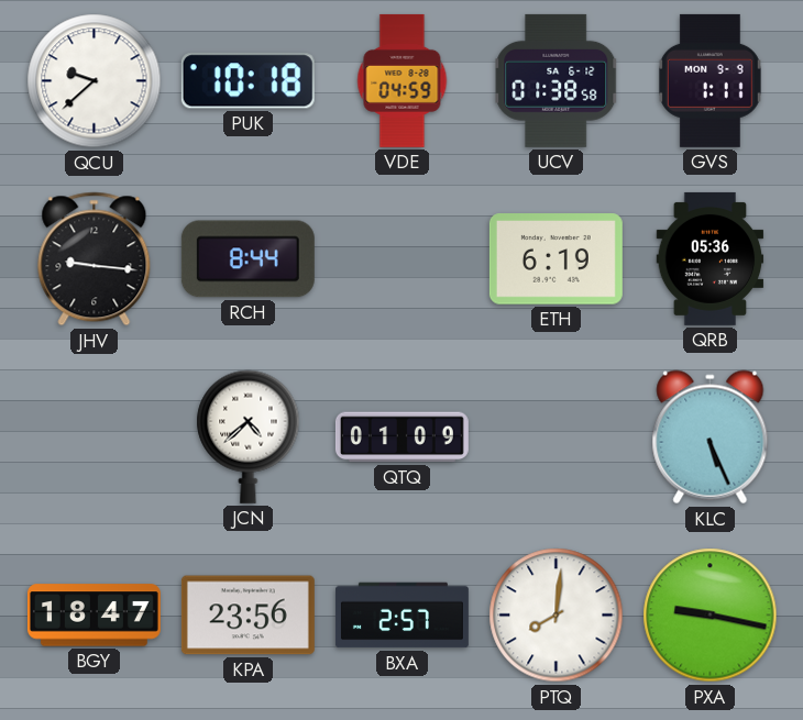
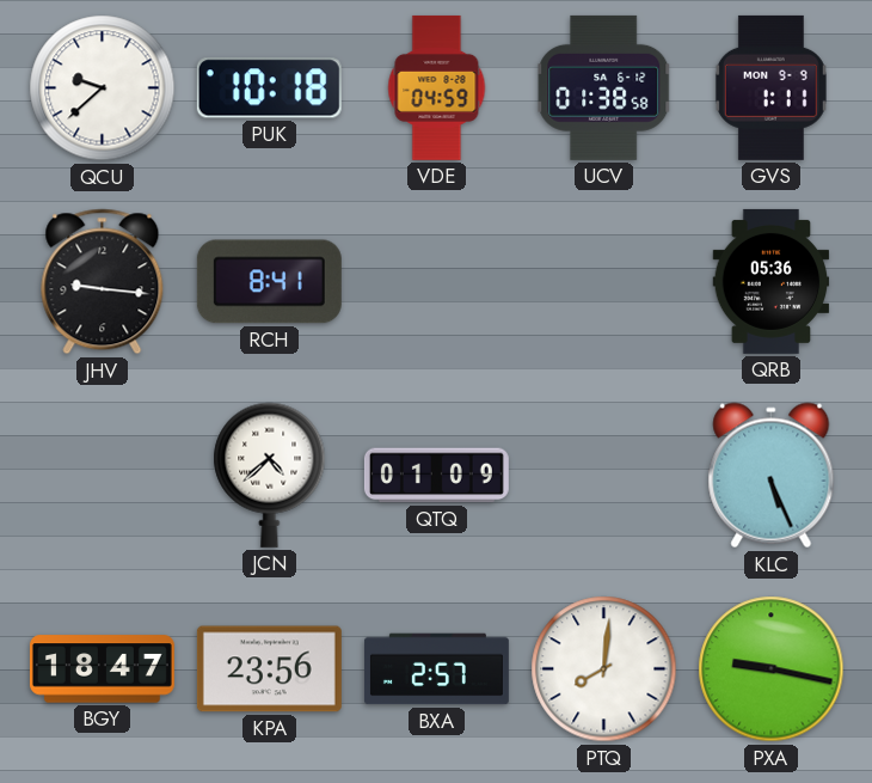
RCH: 8:44 -> 8:41
ETH: 6:19 -> none
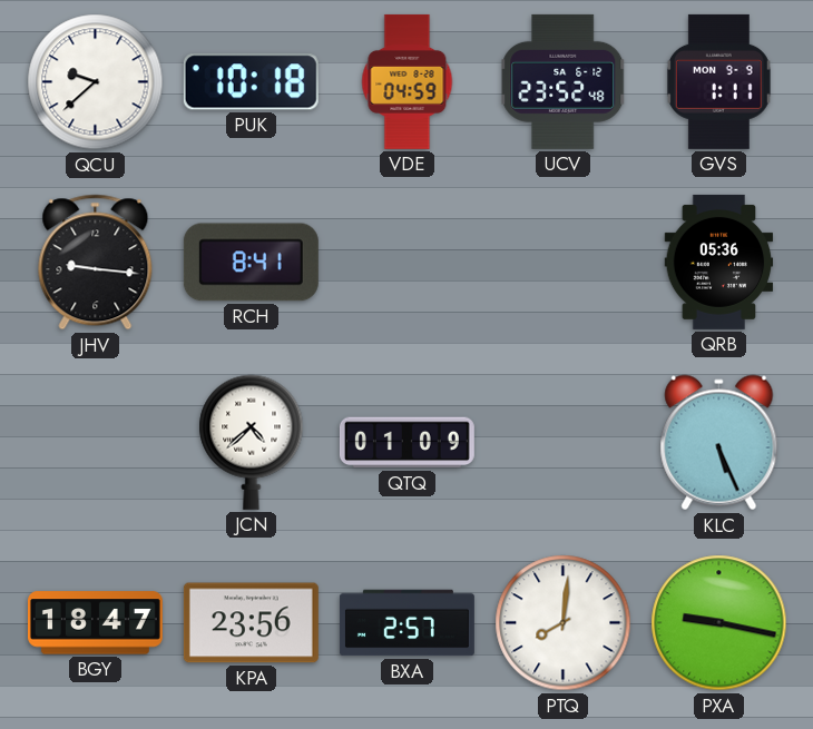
UCV: 01:38 -> 23:52
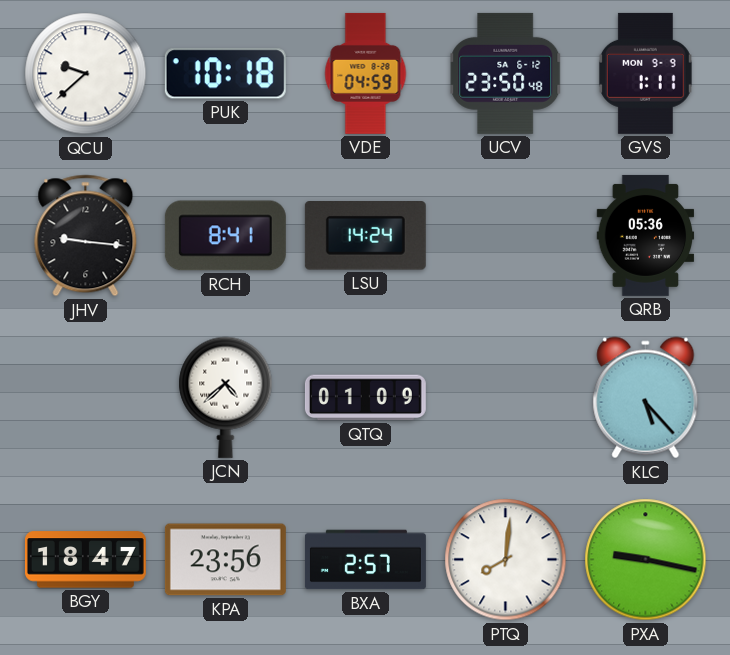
UCV: 23:52 -> 23:50
LSU: none -> 14:24
KLC: 5:26 -> 5:23
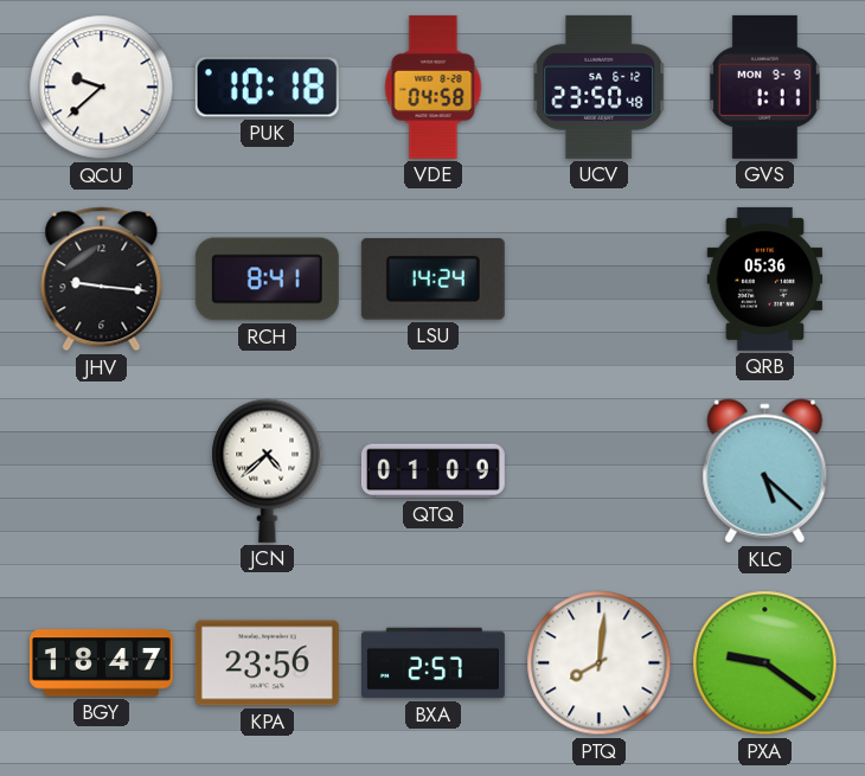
VDE: 04:59 -> 04:58
KLC: 5:23 -> 5:22
PXA: 9:17 -> 9:21
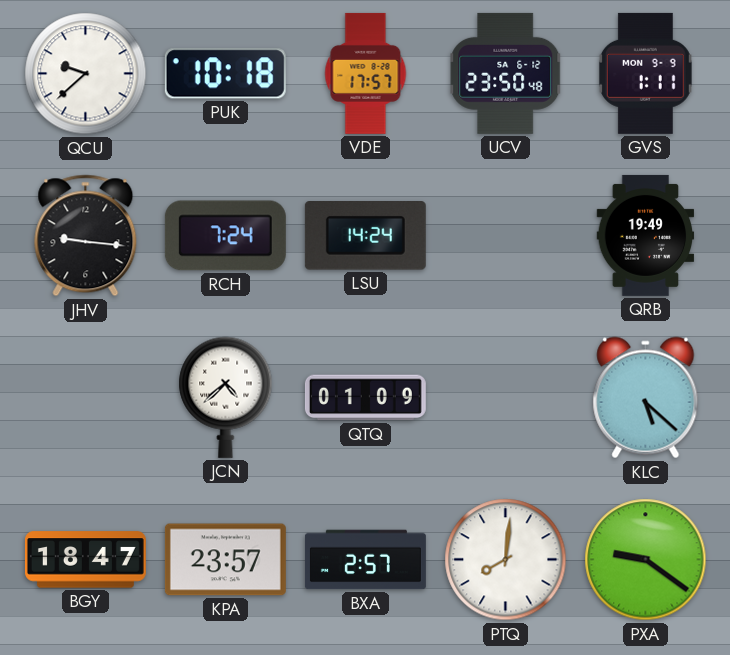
VDE: 04:58 -> 17:57
RCH: 8:41 -> 7:24
QRB: 05:36 -> 19:49
KPA: 23:56 -> 23:57
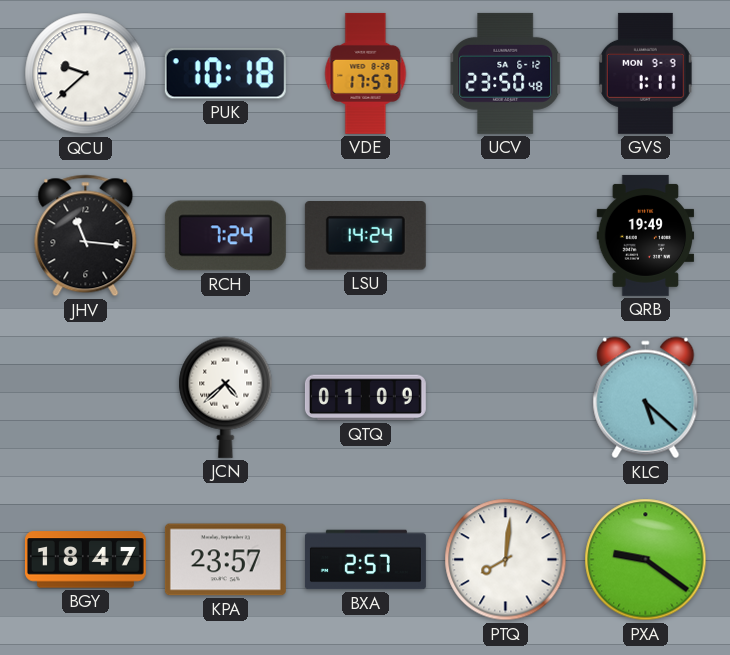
JHV: 9:16 -> 11:16
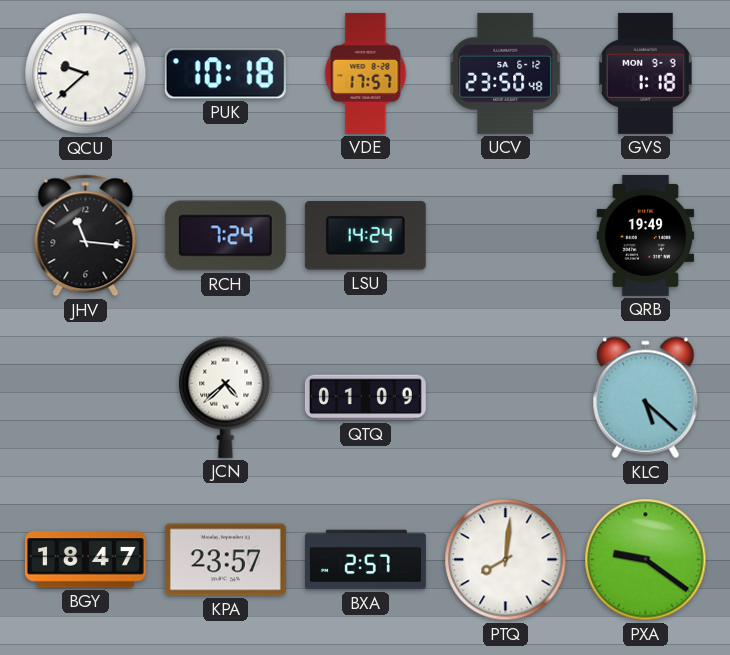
GVS: 1:11 -> 1:18
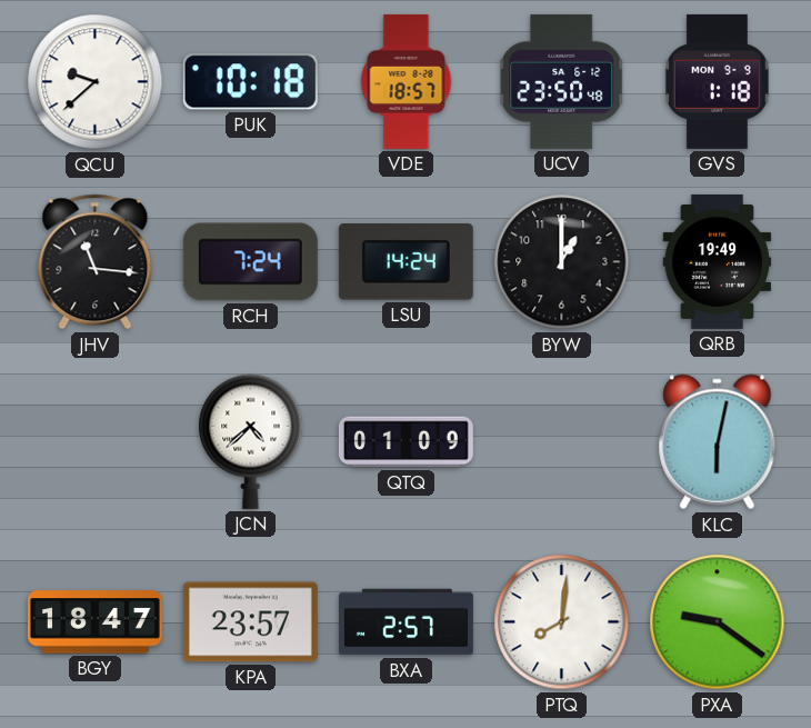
VDE: 17:57 -> 18:57
BYW: none -> 1:00
KLC: 5:22 -> 6:02
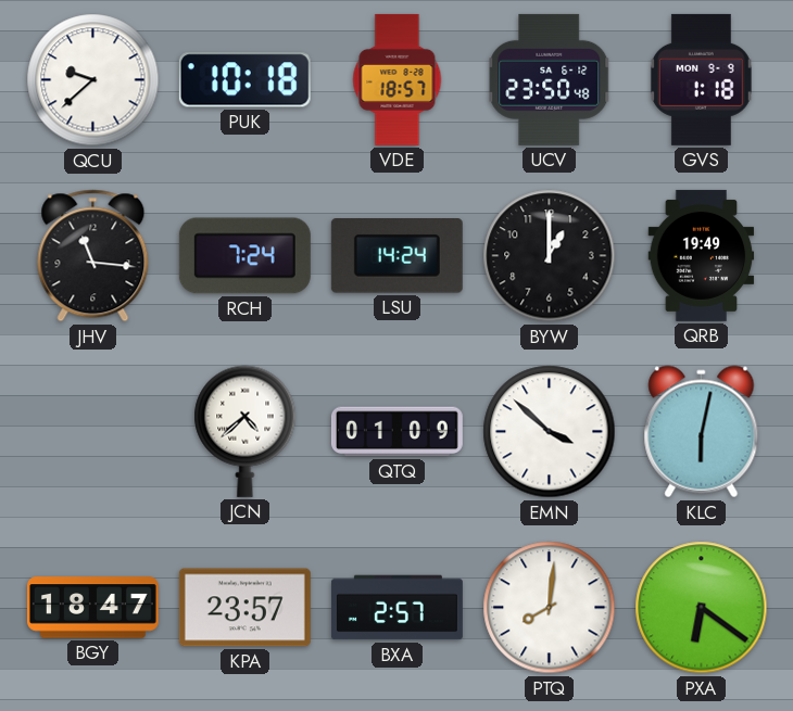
EMN: none -> 3:52
PXA: 9:21 -> 6:21
